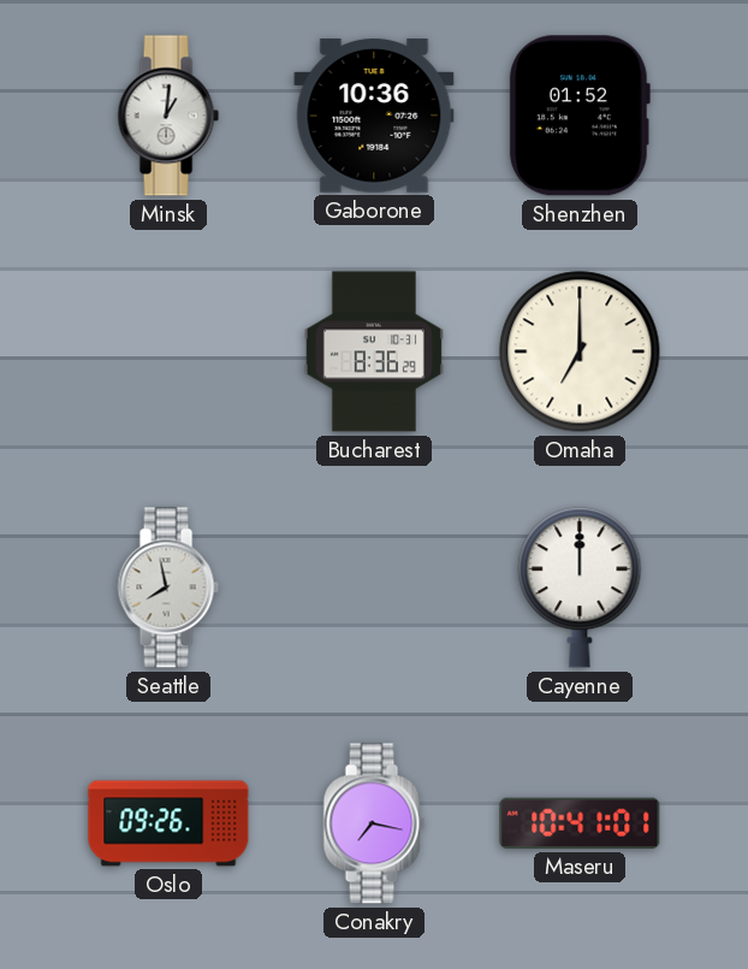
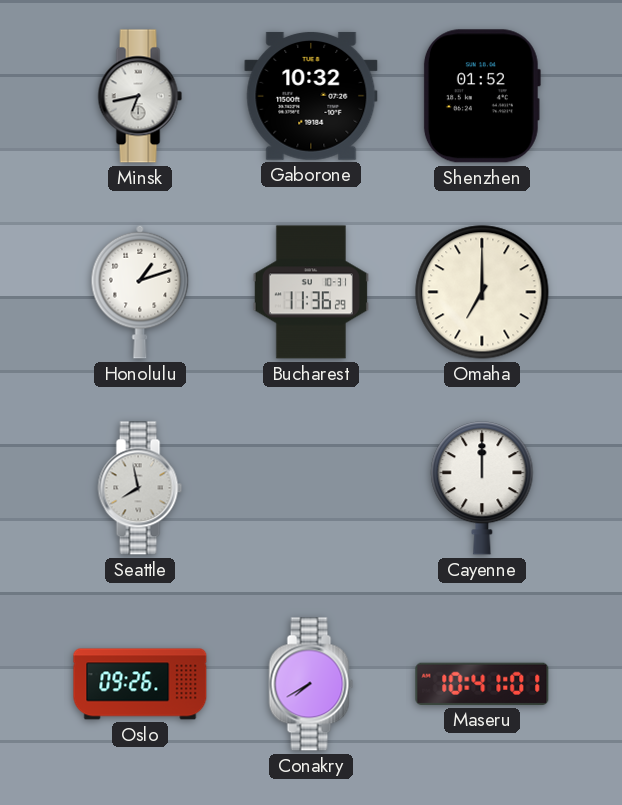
Minsk: 1:01 -> 6:43
Gaborone: 10:36 -> 10:32
Honolulu: none -> 1:12
Bucharest: 8:36 -> 11:36
Conakry: 7:17 -> 7:40
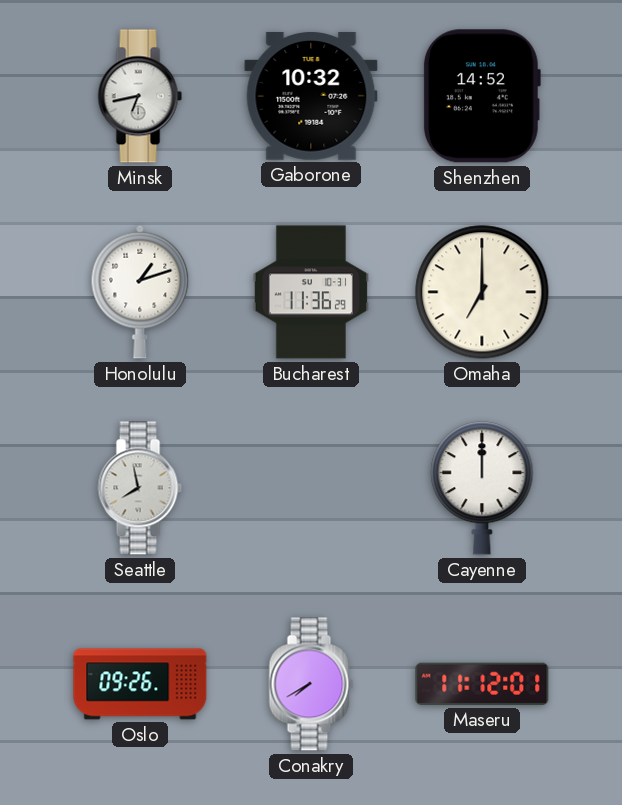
Shenzhen: 01:52 -> 14:52
Maseru: 10:41 -> 11:12
